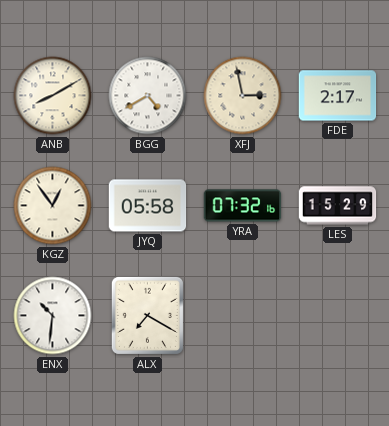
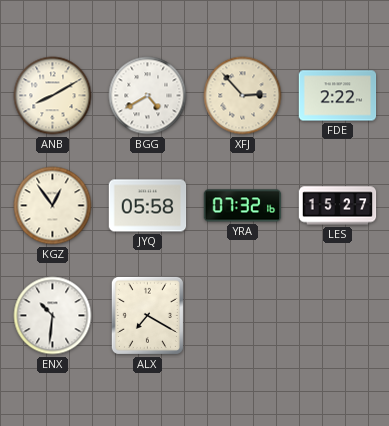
XFJ: 2:58 -> 2:53
FDE: 2:17 -> 2:22
LES: 15:29 -> 15:27
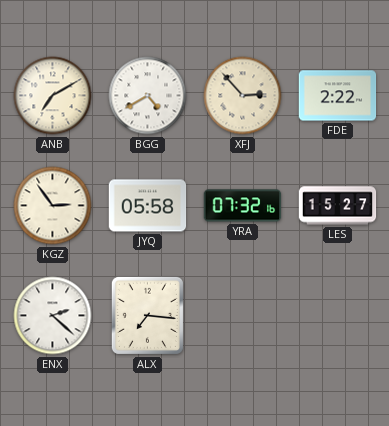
ANB: 8:10 -> 7:10
KGZ: 12:54 -> 2:54
ENX: 10:31 -> 2:22
ALX: 7:20 -> 7:16
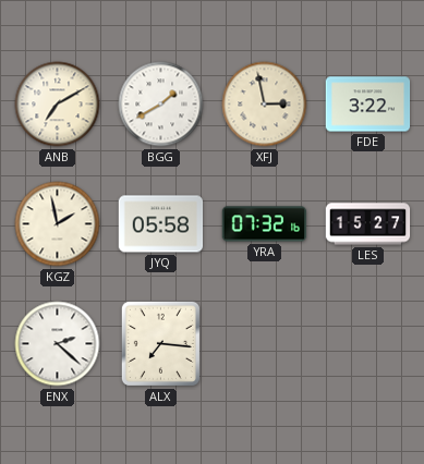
BGG: 4:40 -> 1:40
XFJ: 2:53 -> 2:58
FDE: 2:22 -> 3:22
KGZ: 2:54 -> 1:58
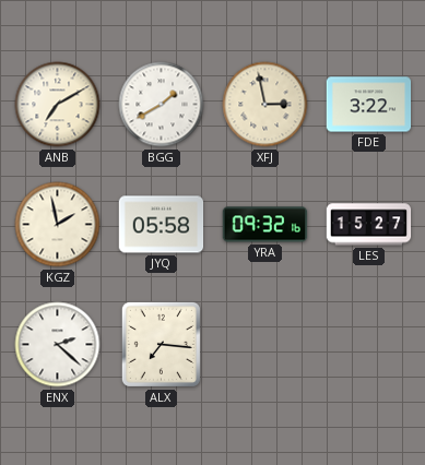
YRA: 07:32 -> 09:32
